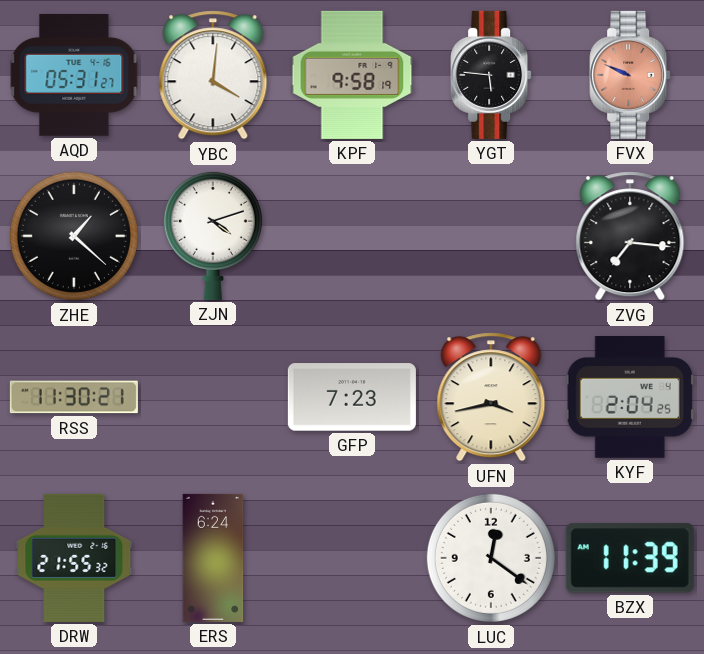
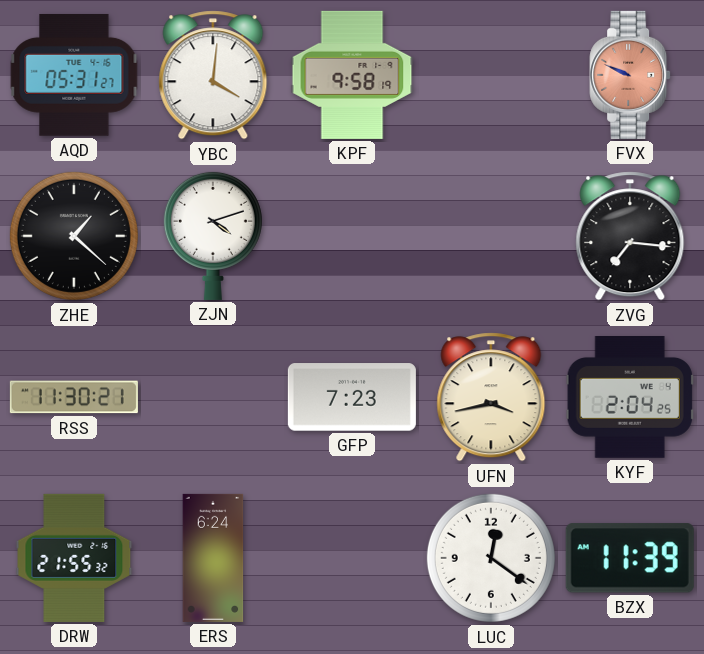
YGT: 5:46 -> none
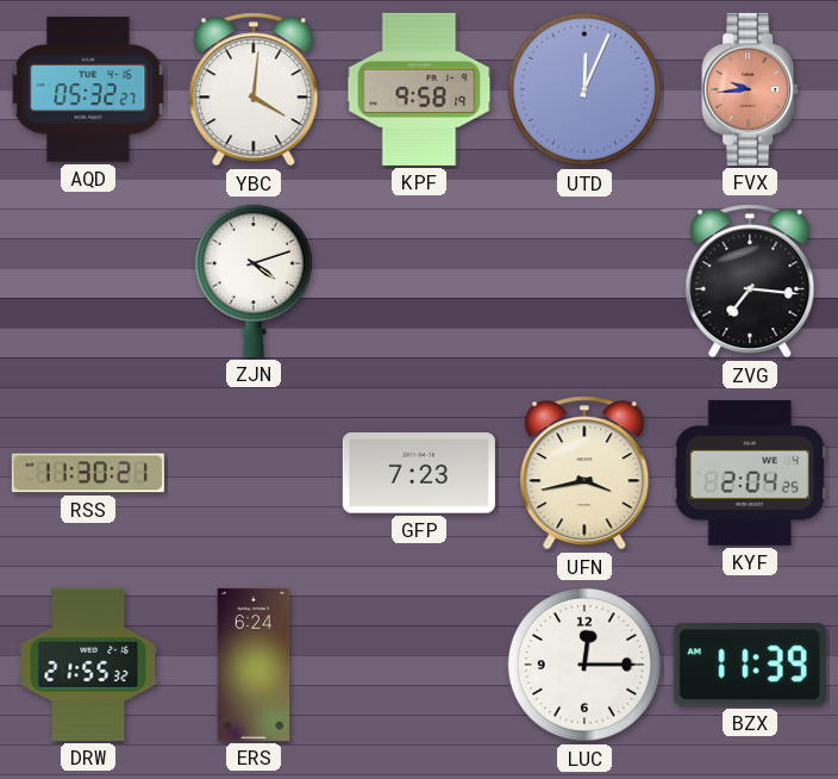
AQD: 05:31 -> 05:32
UTD: none -> 12:04
FVX: 9:49 -> 9:44
ZHE: 1:22 -> none
LUC: 12:21 -> 12:15
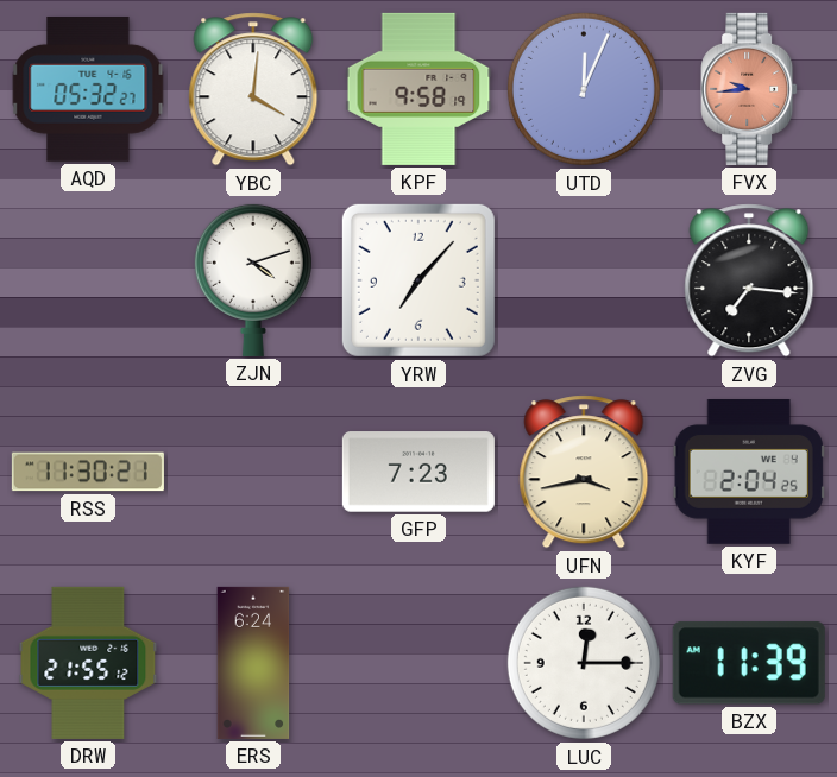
YRW: none -> 7:07
DRW: 21:55:32 -> 21:55:12
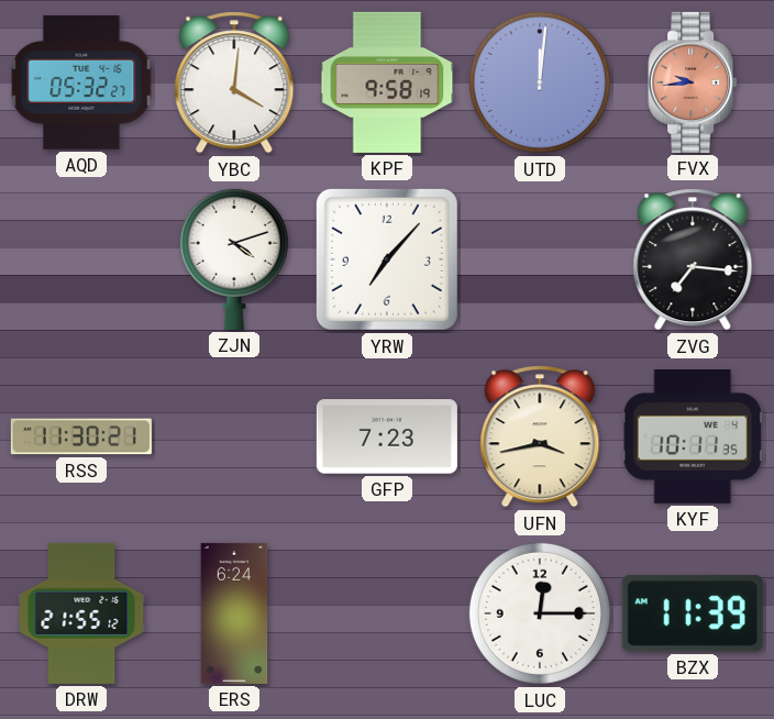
UTD: 12:04 -> 12:01
KYF: 2:04 -> 10:11
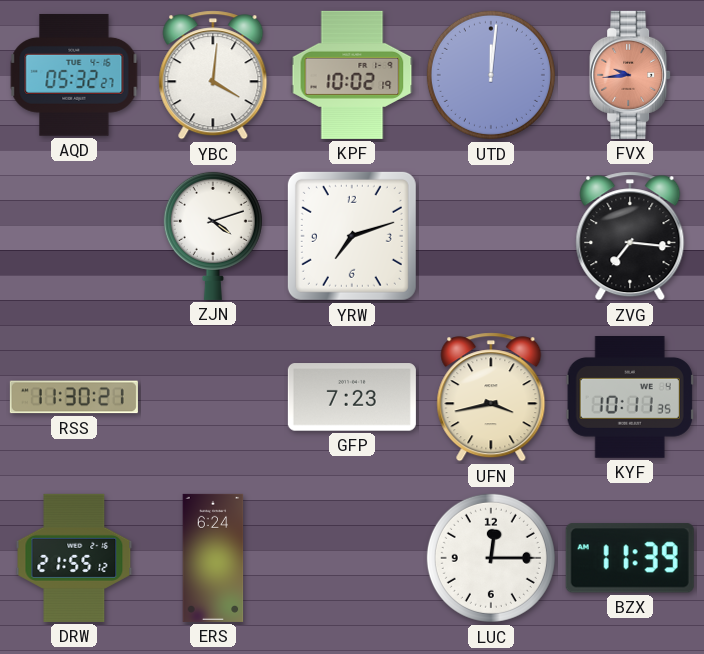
KPF: 9:58 -> 10:02
YRW: 7:07 -> 7:12
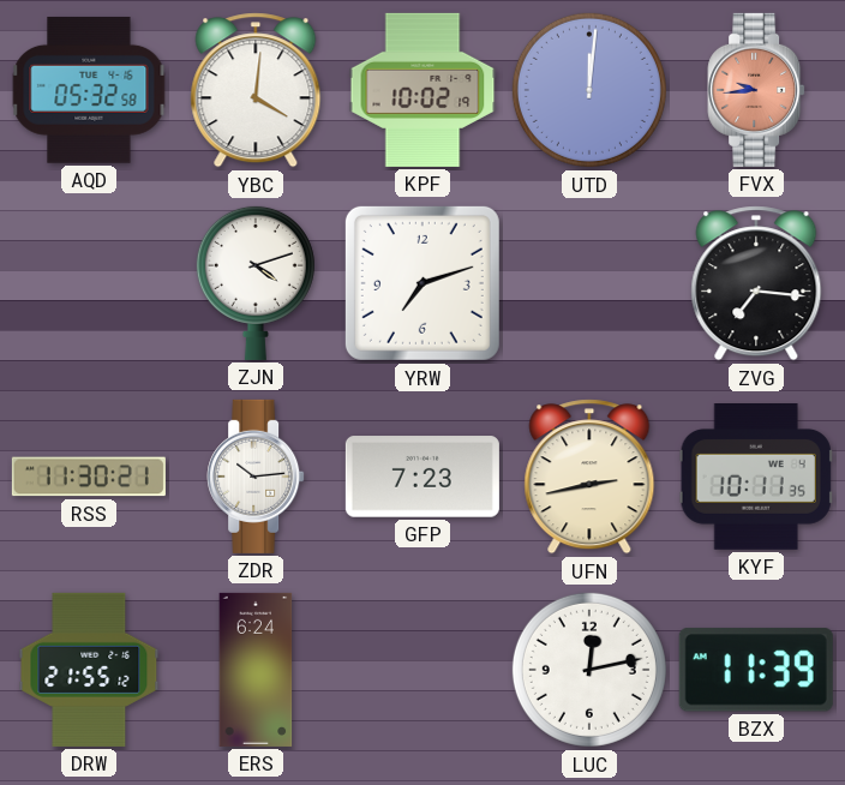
AQD: 05:32:27 -> 05:32:58
ZDR: none -> 10:14
UFN: 3:43 -> 2:43
LUC: 12:15 -> 12:13
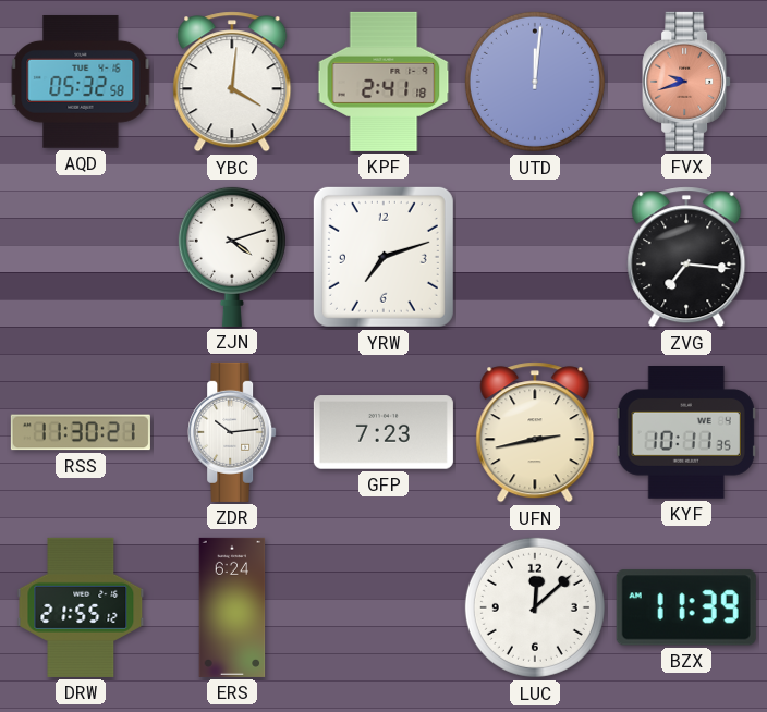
KPF: 10:02 -> 2:41
FVX: 9:44 -> 9:42
LUC: 12:13 -> 12:08
